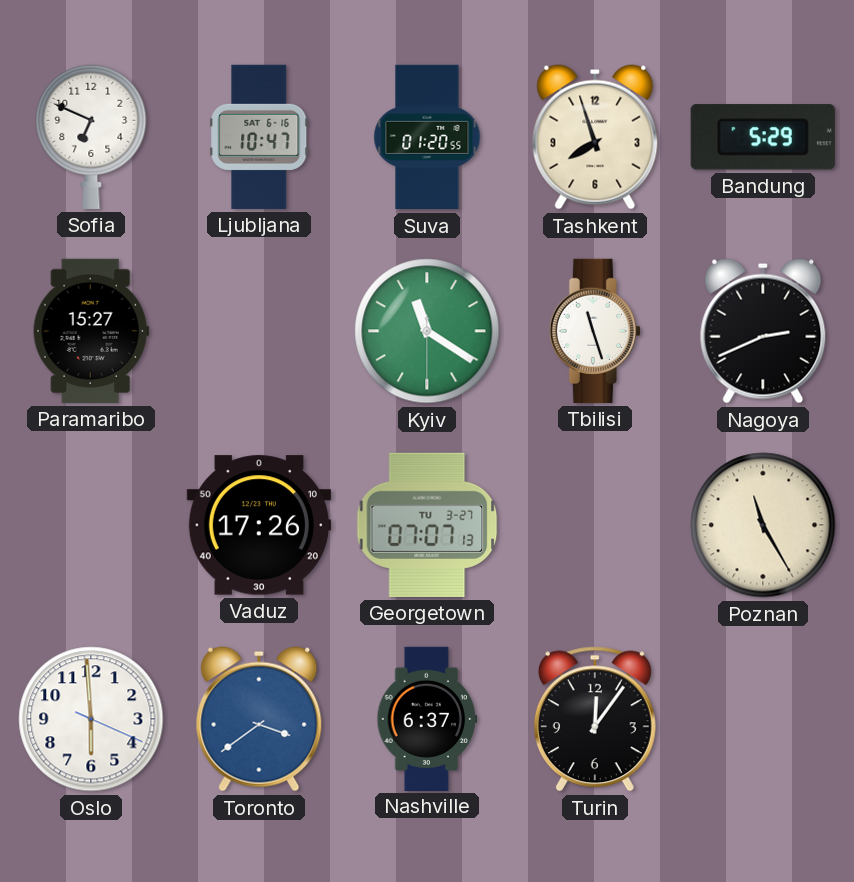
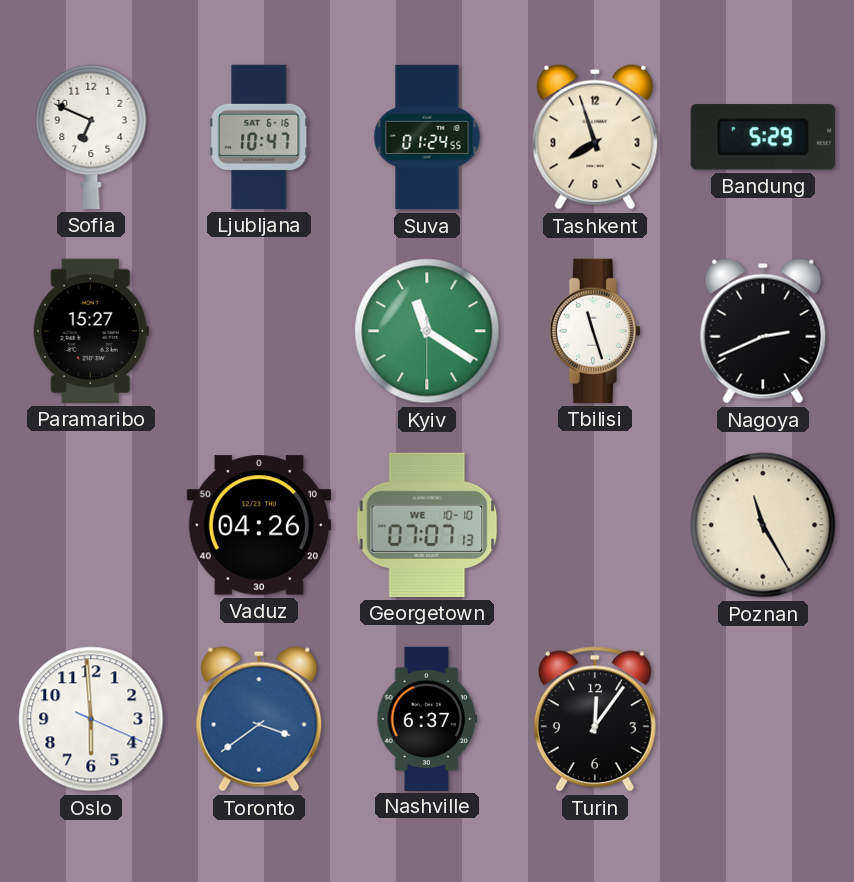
Suva: 01:20 -> 01:24
Vaduz: 17:26 -> 04:26
Georgetown date: TU 3-27 -> WE 10-10
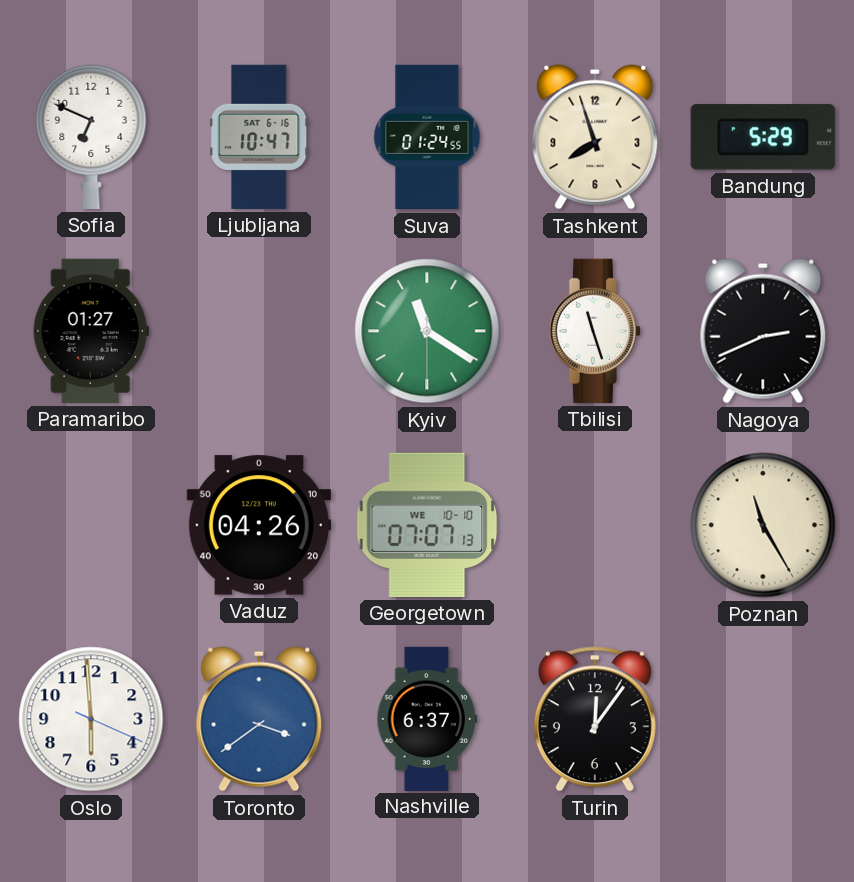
Paramaribo: 15:27 -> 01:27
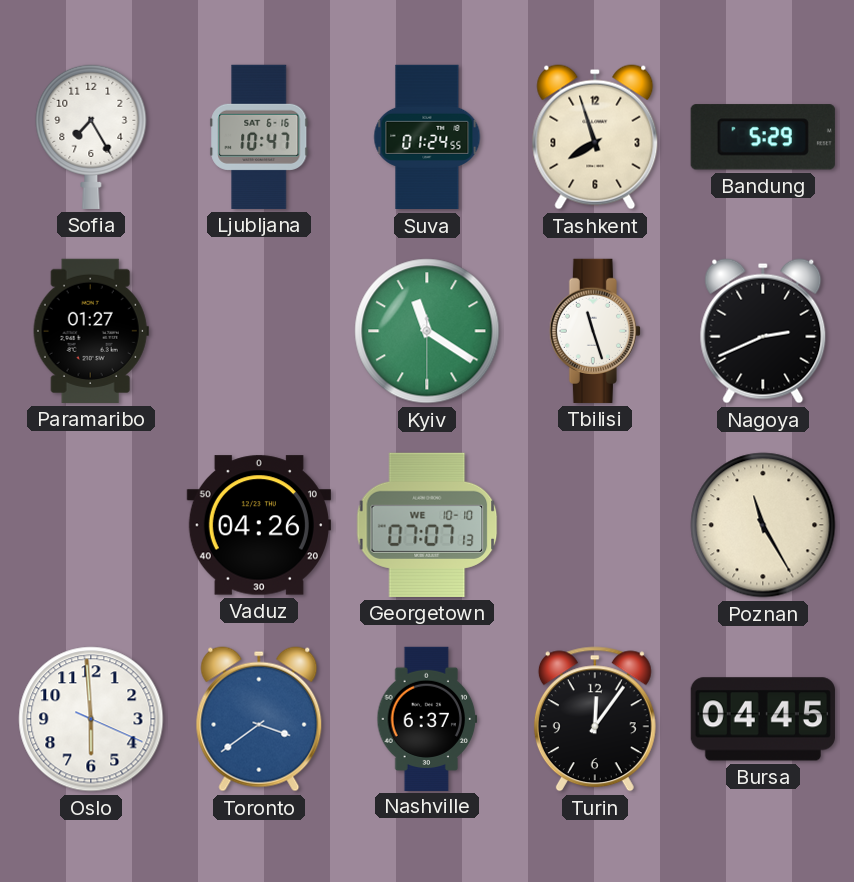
Sofia: 6:49 -> 7:25
Bursa: none -> 04:45
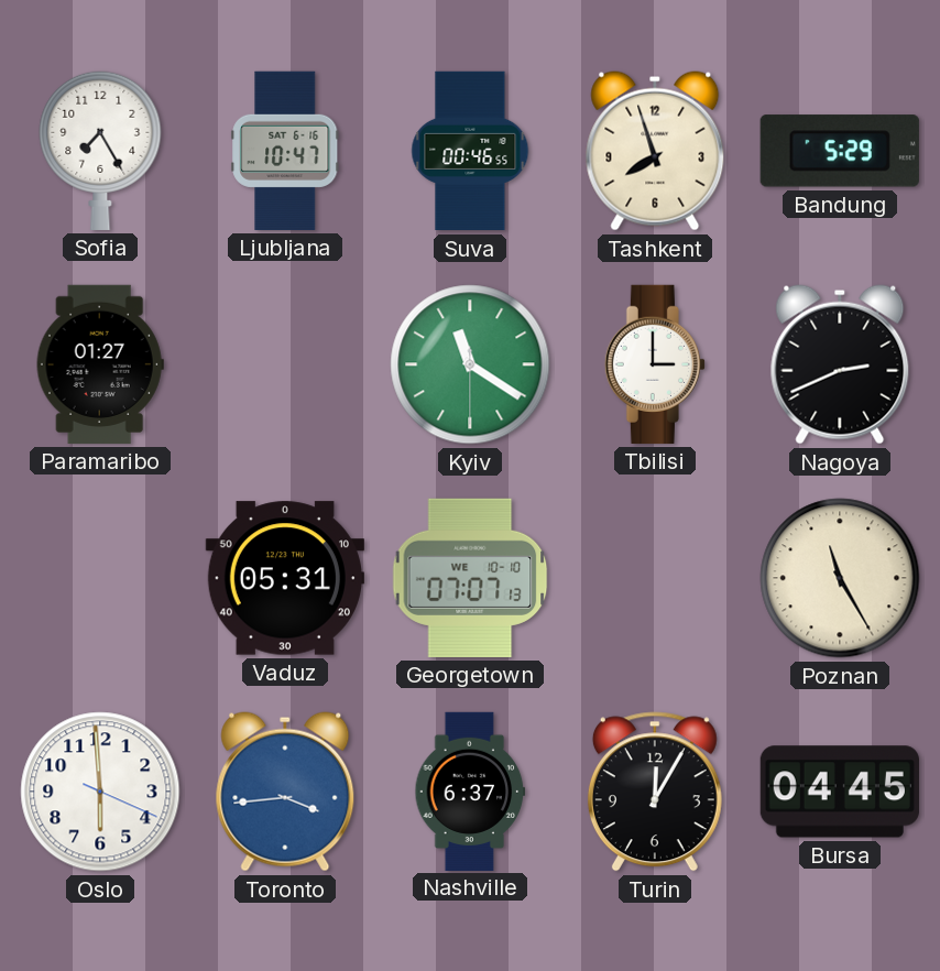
Suva: 01:24 -> 00:46
Tbilisi: 11:27 -> 3:00
Vaduz: 04:26 -> 05:31
Toronto: 3:39 -> 3:44
Turin: 12:06 -> 12:05
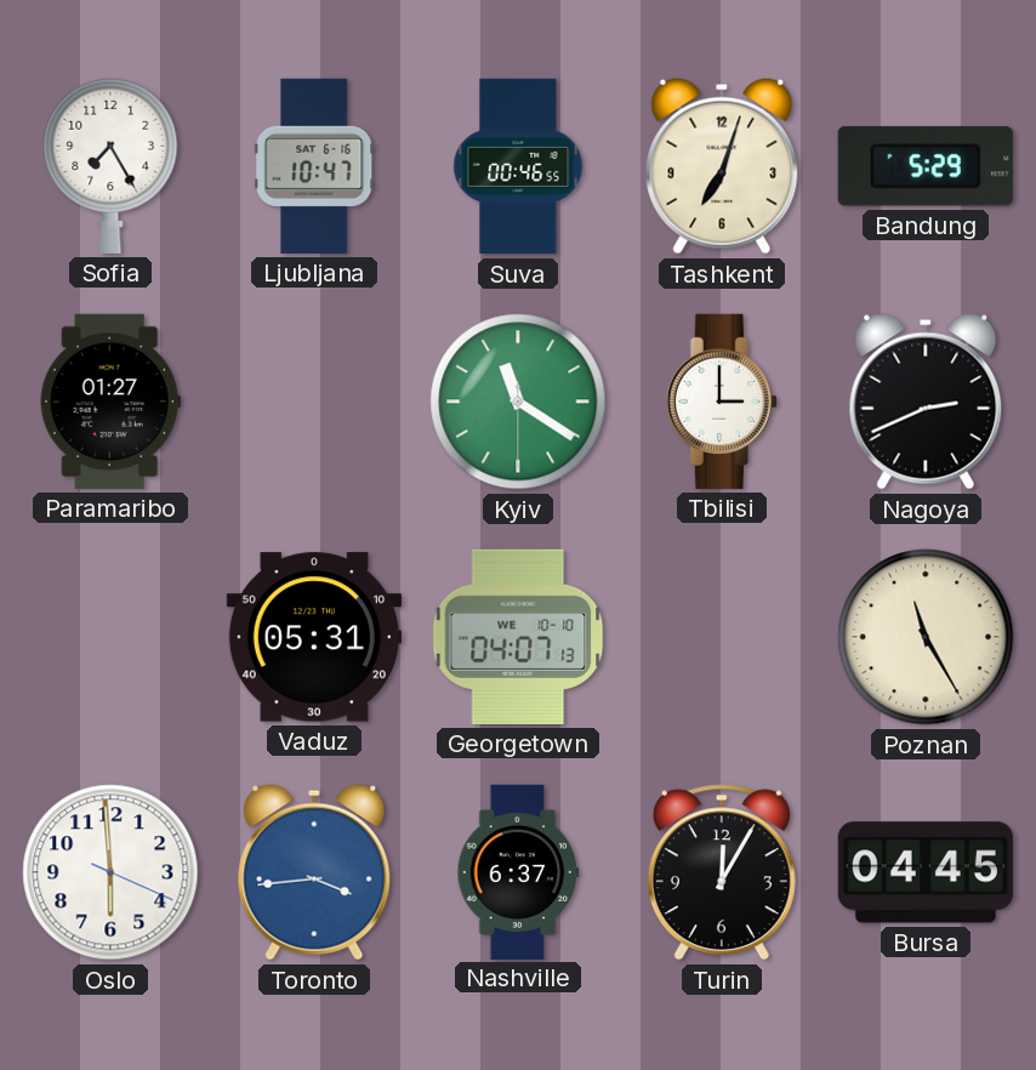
Tashkent: 7:57 -> 7:03
Georgetown: 07:07 -> 04:07
